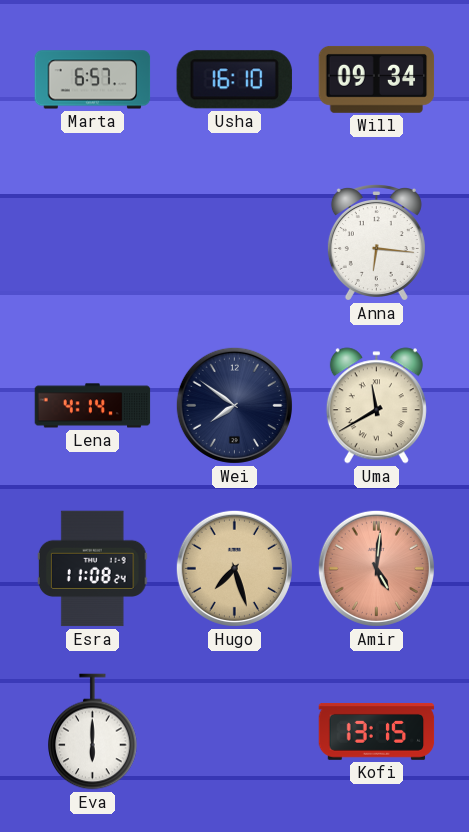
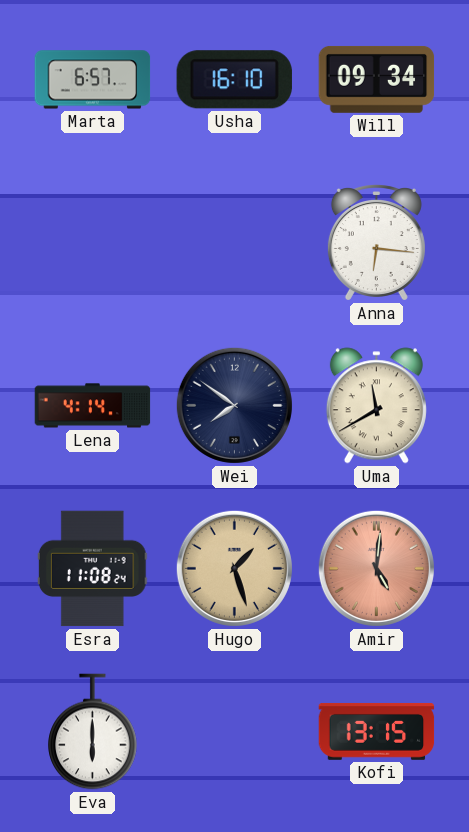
Hugo: 7:27 -> 1:27
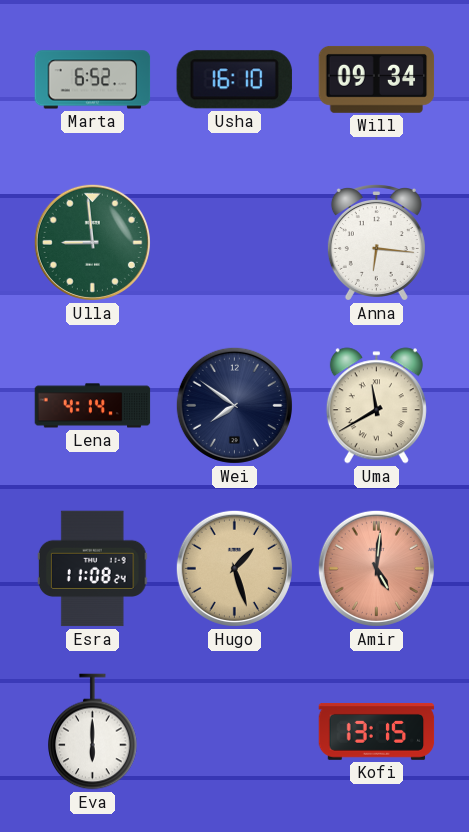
Marta: 6:57 -> 6:52
Ulla: none -> 8:59
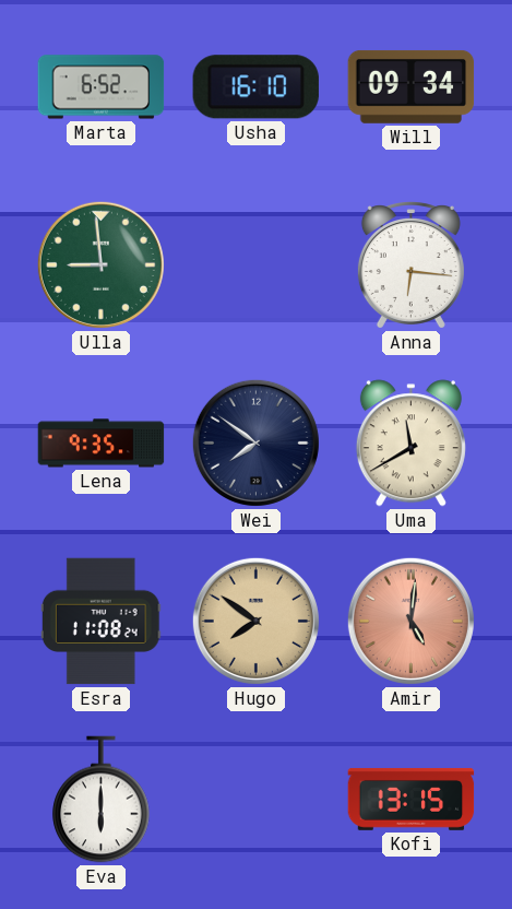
Lena: 4:14 -> 9:35
Hugo: 1:27 -> 7:51
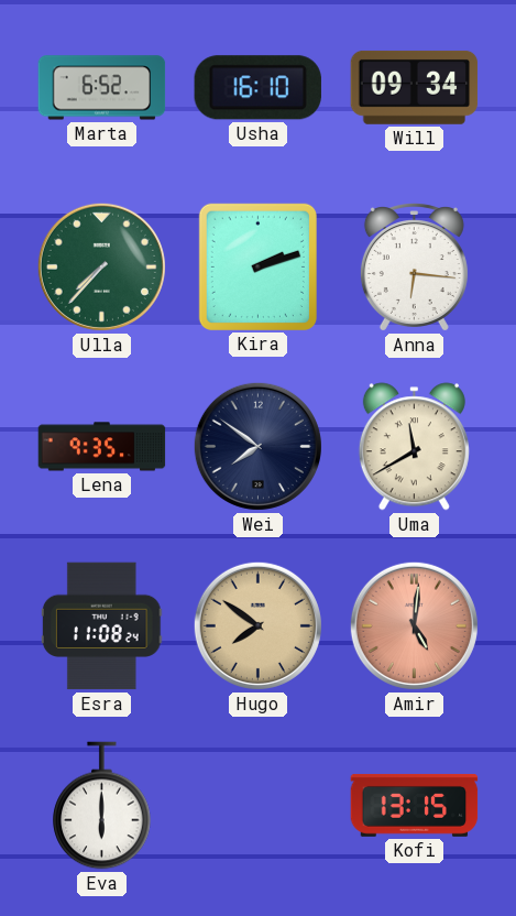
Ulla: 8:59 -> 7:37
Kira: none -> 2:12
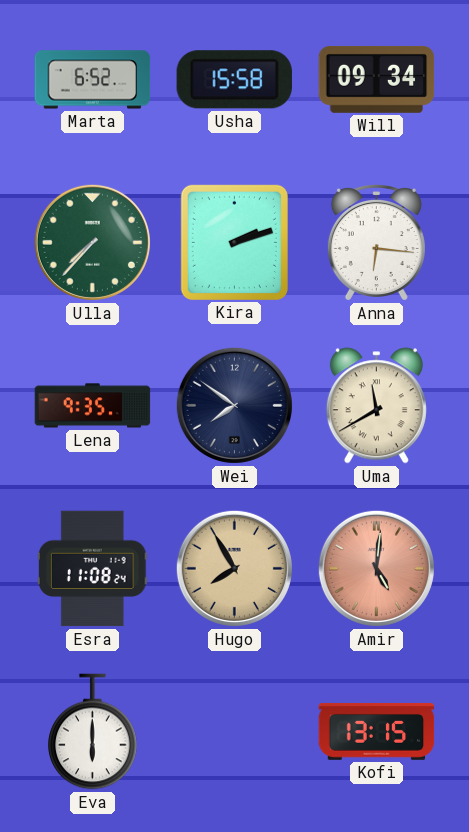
Usha: 16:10 -> 15:58
Hugo: 7:51 -> 7:55
